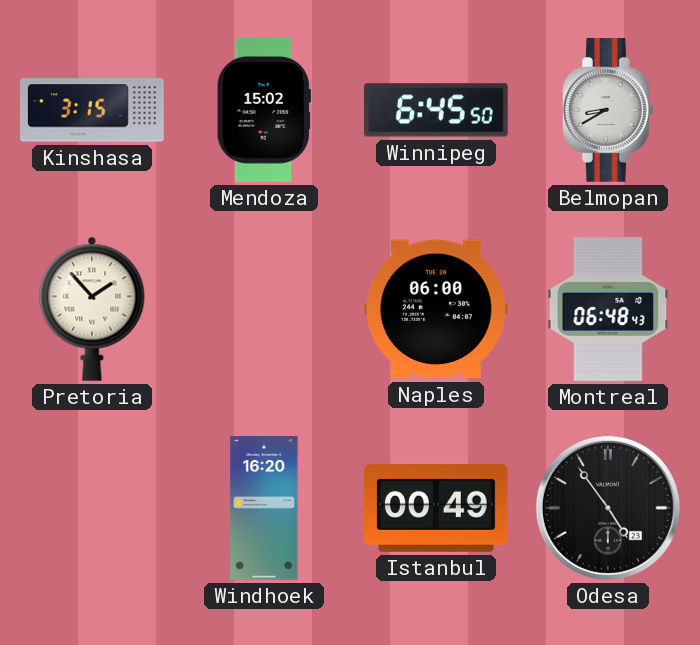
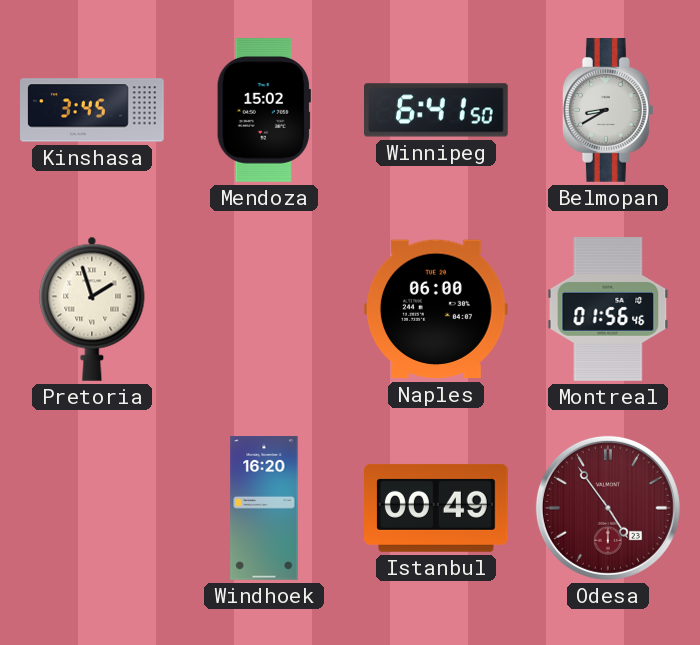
Kinshasa: 3:15 -> 3:45
Winnipeg: 6:45 -> 6:41
Pretoria: 1:53 -> 1:57
Montreal: 06:48 -> 01:56
Odesa dial: black -> burgundy
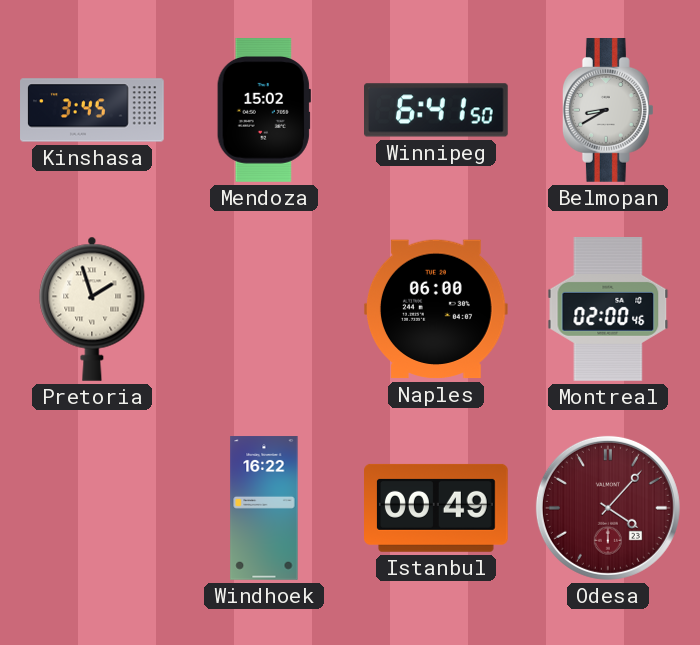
Montreal: 01:56 -> 02:00
Windhoek: 16:20 -> 16:22
Odesa: 4:54 -> 4:07
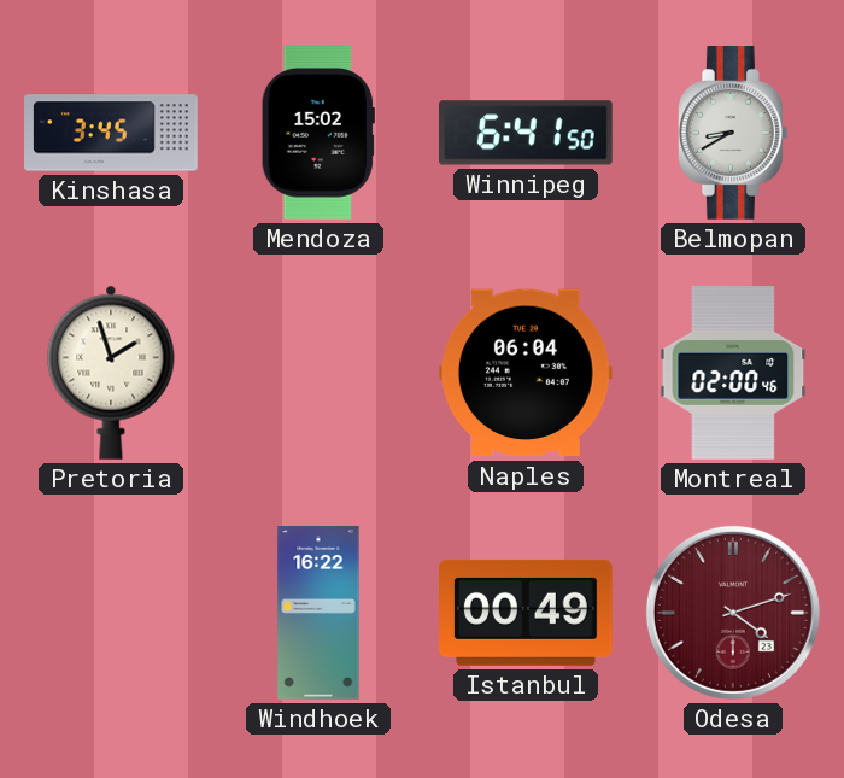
Naples: 06:00 -> 06:04
Odesa: 4:07 -> 4:12
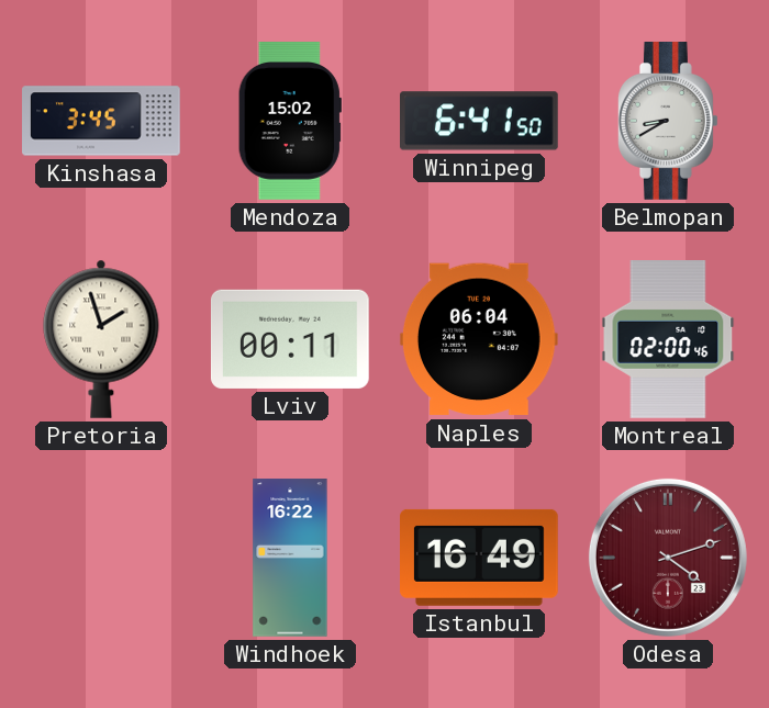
Lviv: none -> 00:11
Istanbul: 00:49 -> 16:49
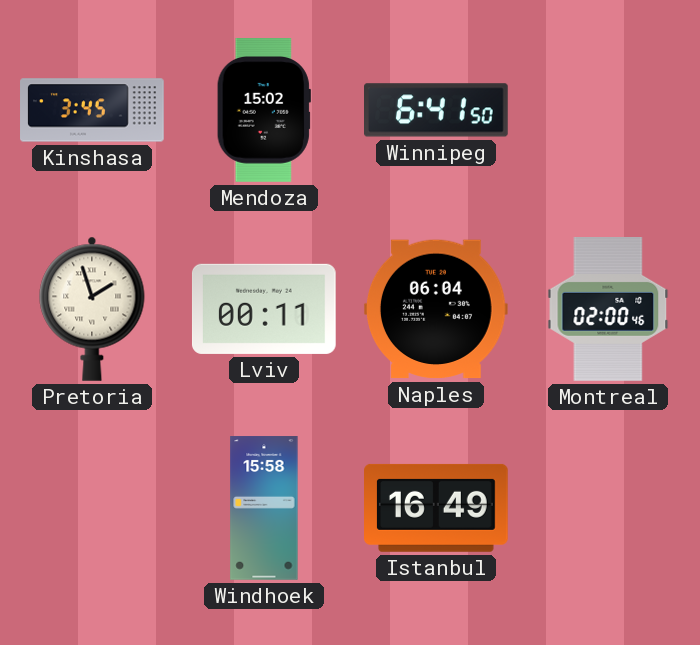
Belmopan: 8:40 -> none
Windhoek: 16:22 -> 15:58
Odesa: 4:12 -> none
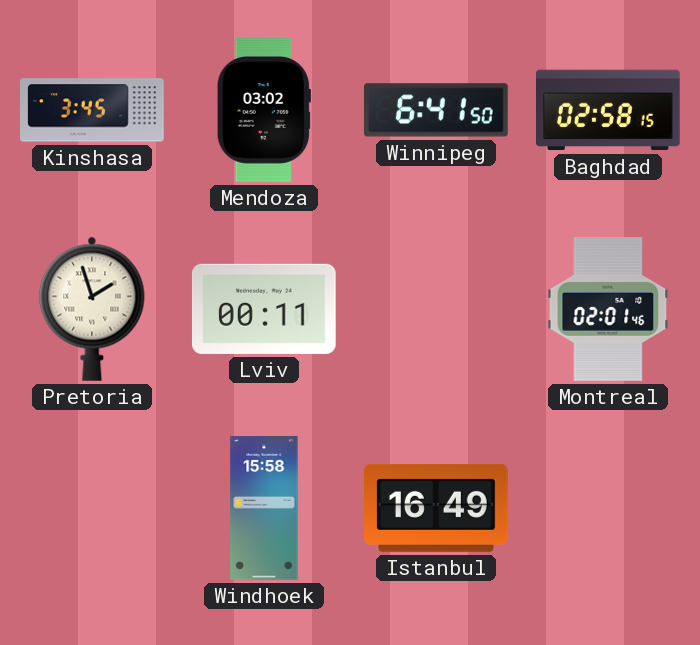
Mendoza: 15:02 -> 03:02
Baghdad: none -> 02:58
Naples: 06:04 -> none
Montreal: 02:00 -> 02:01
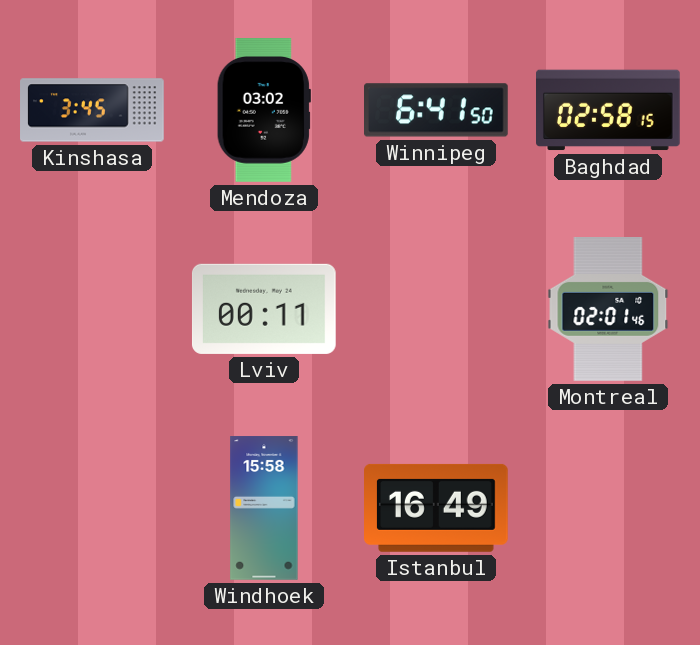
Pretoria: 1:57 -> none
